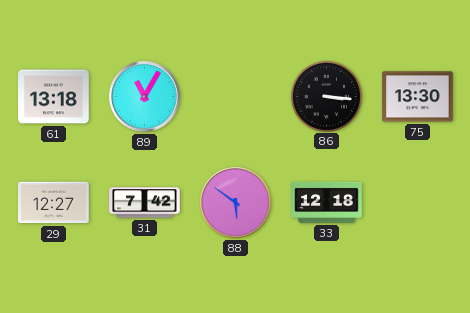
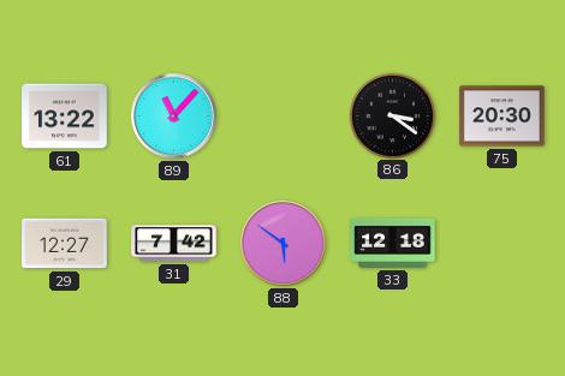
61: 13:18 -> 13:22
89: 11:05 -> 11:07
86: 3:16 -> 3:21
75: 13:30 -> 20:30
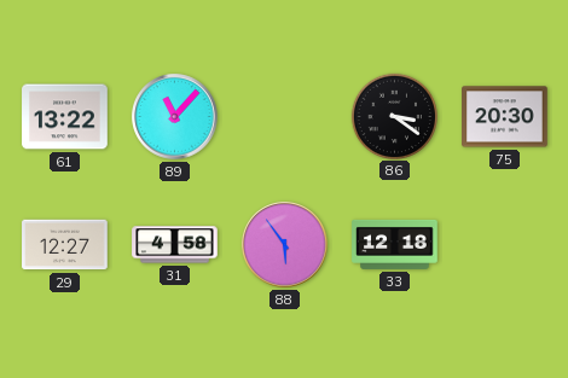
31: 7:42 -> 4:58
88: 5:51 -> 5:54
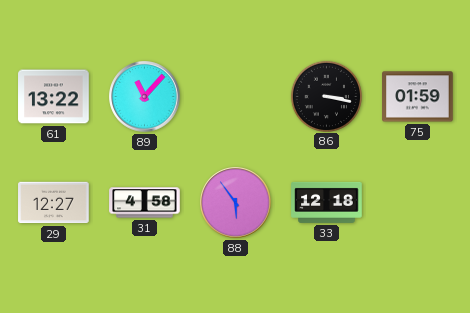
86: 3:21 -> 3:17
75: 20:30 -> 01:59
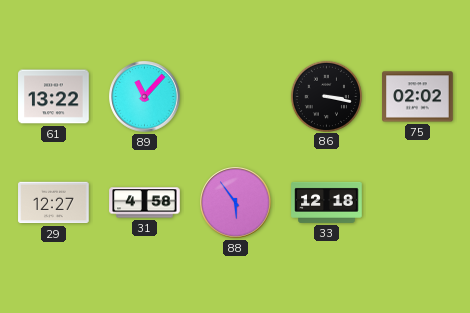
75: 01:59 -> 02:02
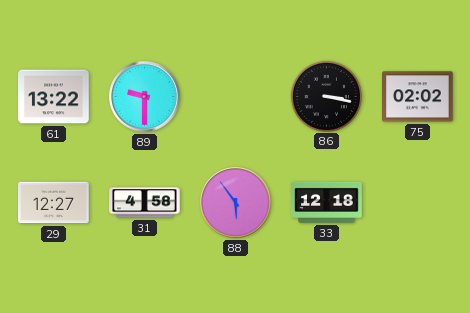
89: 11:07 -> 9:30
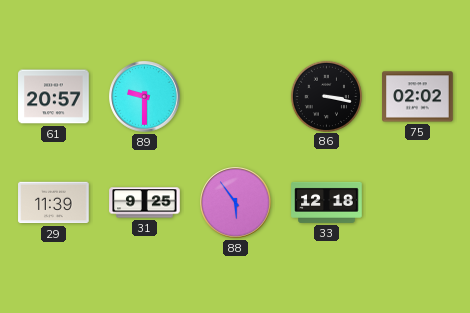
61: 13:22 -> 20:57
29: 12:27 -> 11:39
31: 4:58 -> 9:25
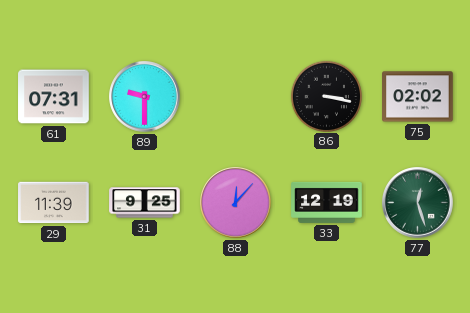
61: 20:57 -> 07:31
88: 5:54 -> 12:07
33: 12:18 -> 12:19
77: none -> 12:27
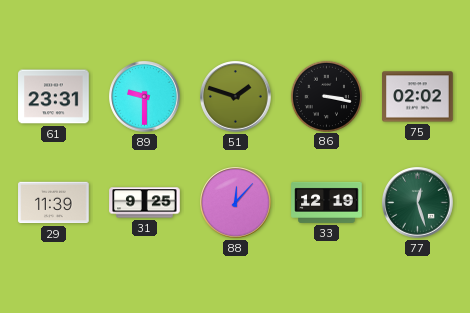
61: 07:31 -> 23:31
51: none -> 1:48
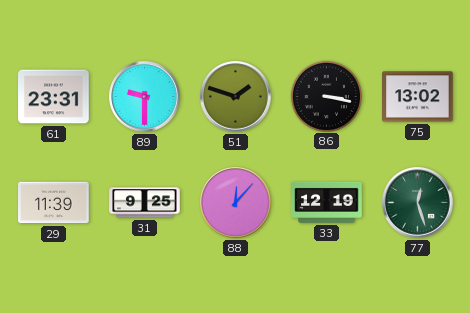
75: 02:02 -> 13:02
